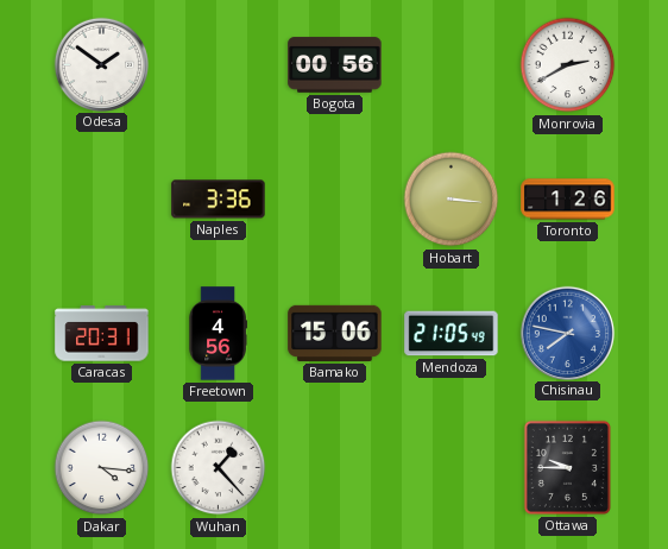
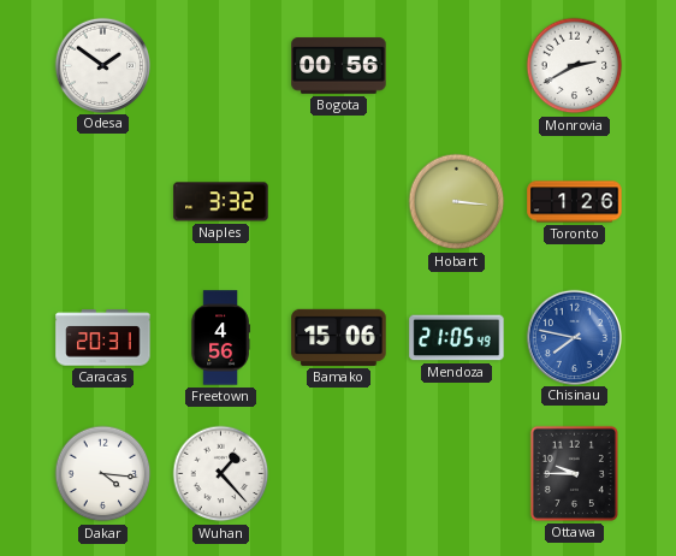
Naples: 3:36 -> 3:32
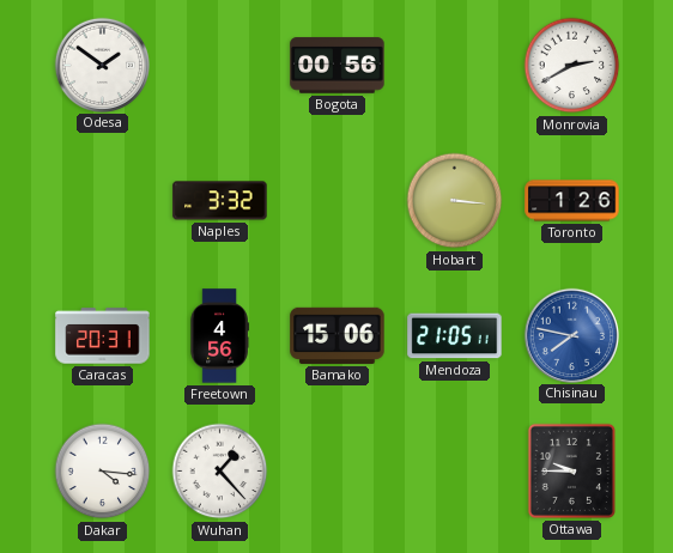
Mendoza: 21:05:49 -> 21:05:11
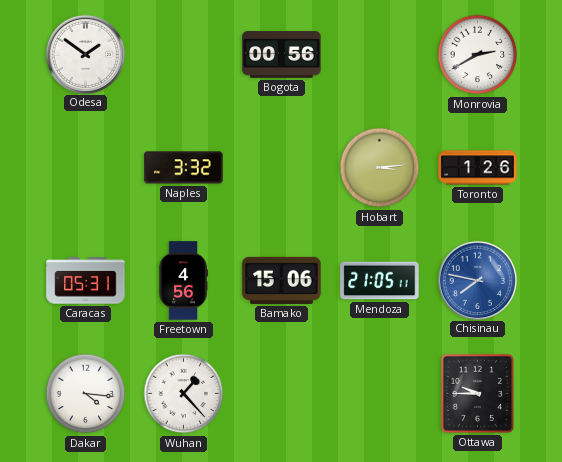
Hobart: 3:16 -> 3:14
Caracas: 20:31 -> 05:31
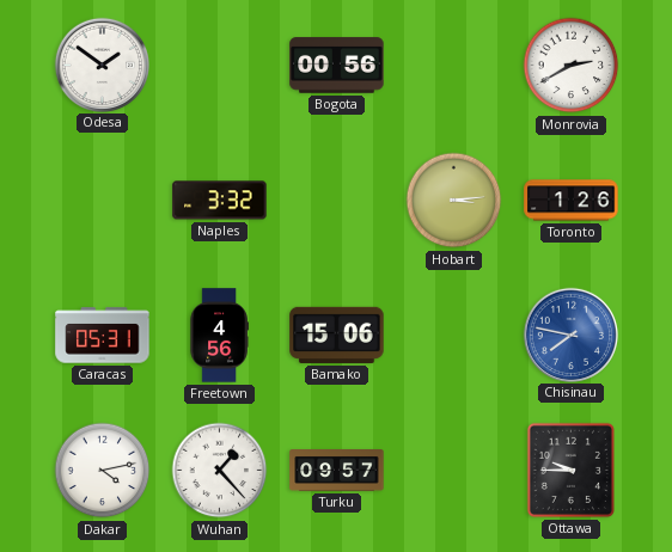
Mendoza: 21:05 -> none
Dakar: 4:16 -> 4:13
Turku: none -> 09:57
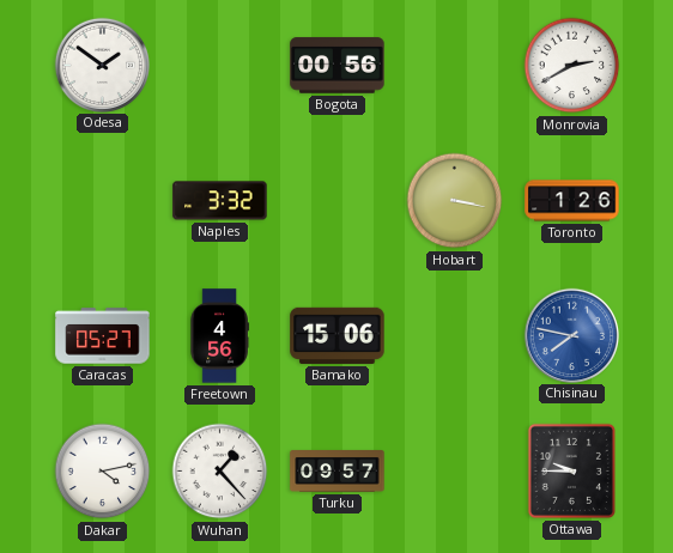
Hobart: 3:14 -> 3:17
Caracas: 05:31 -> 05:27
